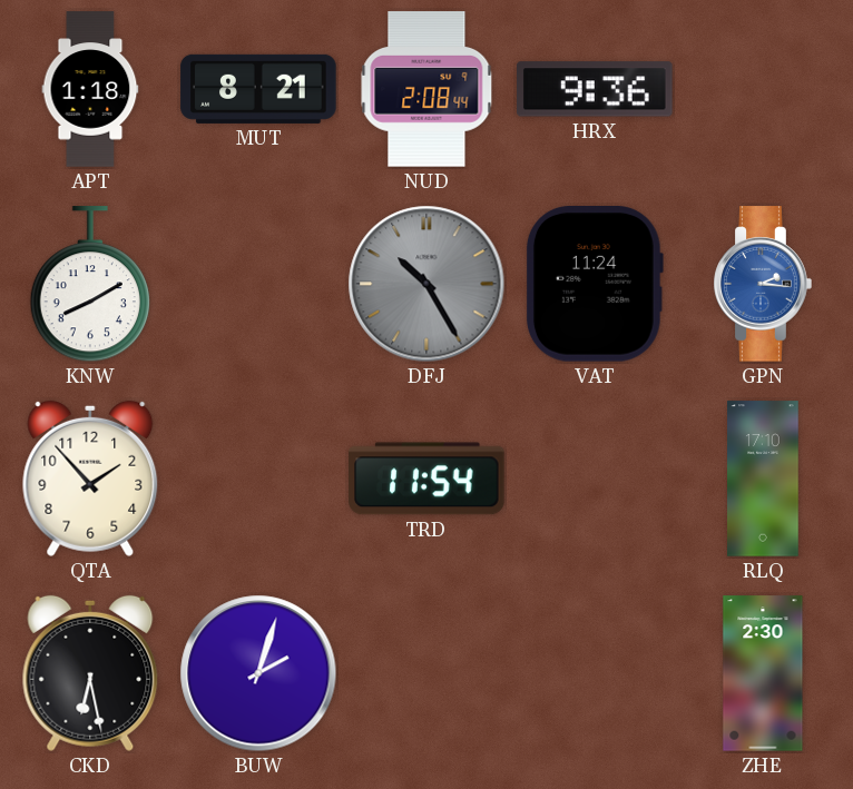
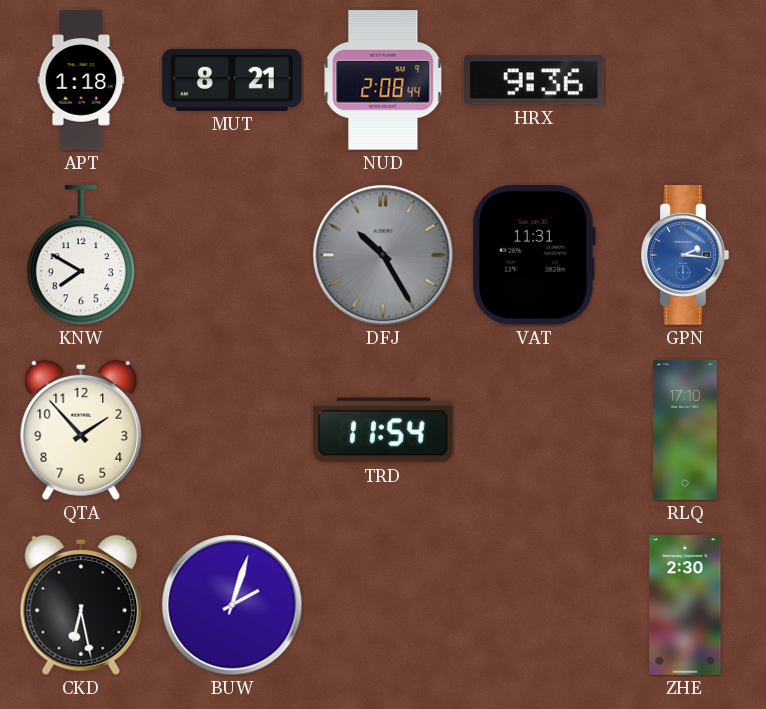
KNW: 8:10 -> 7:50
VAT: 11:24 -> 11:31
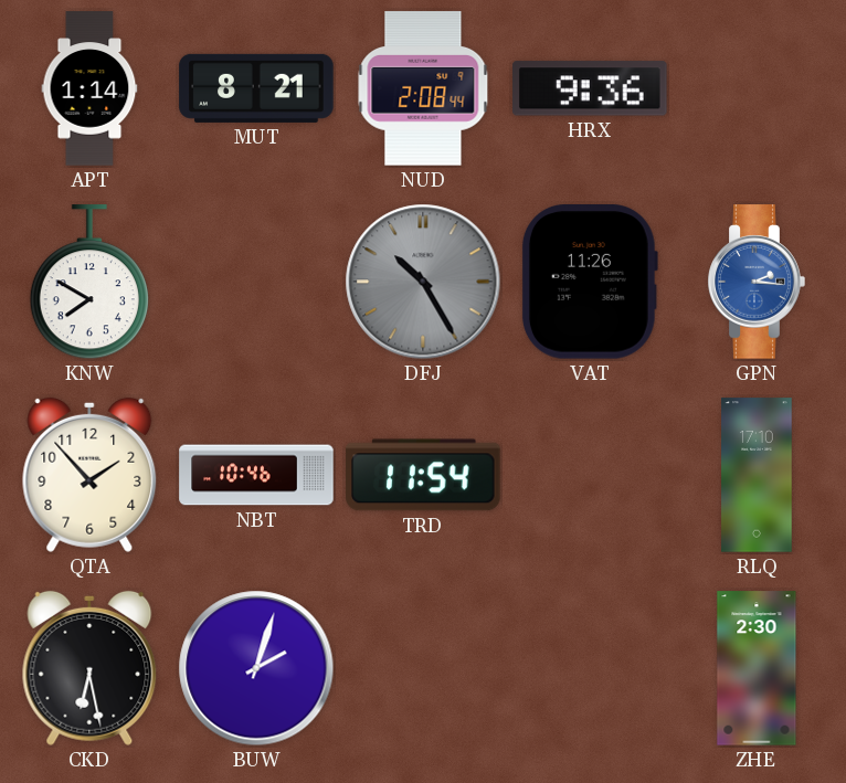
APT: 1:18 -> 1:14
VAT: 11:31 -> 11:26
NBT: none -> 10:46
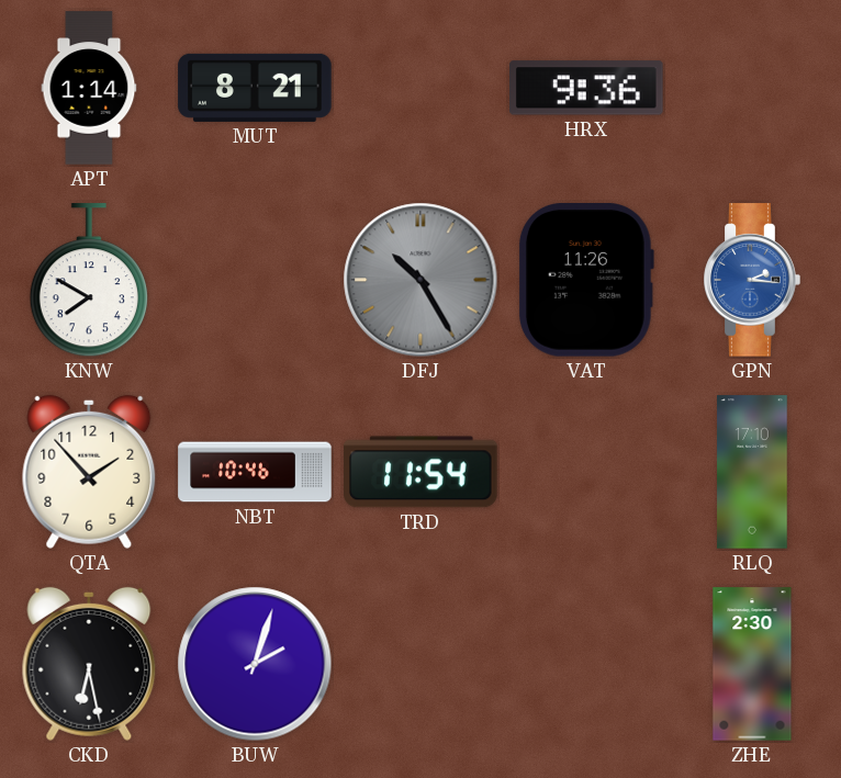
NUD: 2:08 -> none
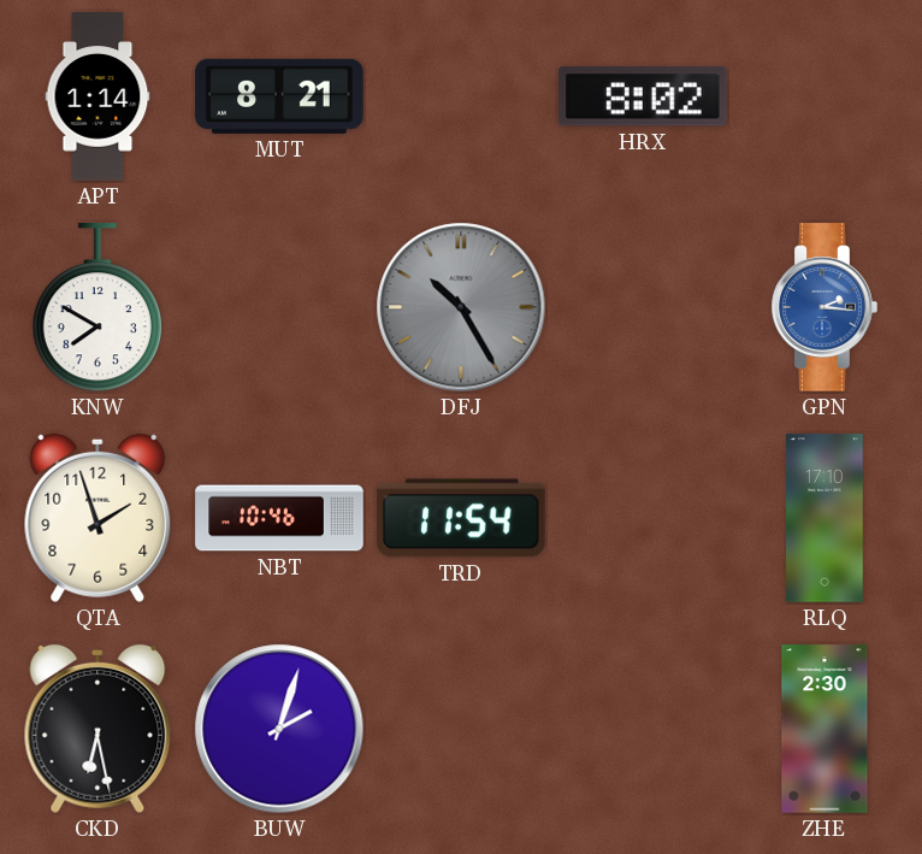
HRX: 9:36 -> 8:02
VAT: 11:26 -> none
QTA: 1:53 -> 1:57
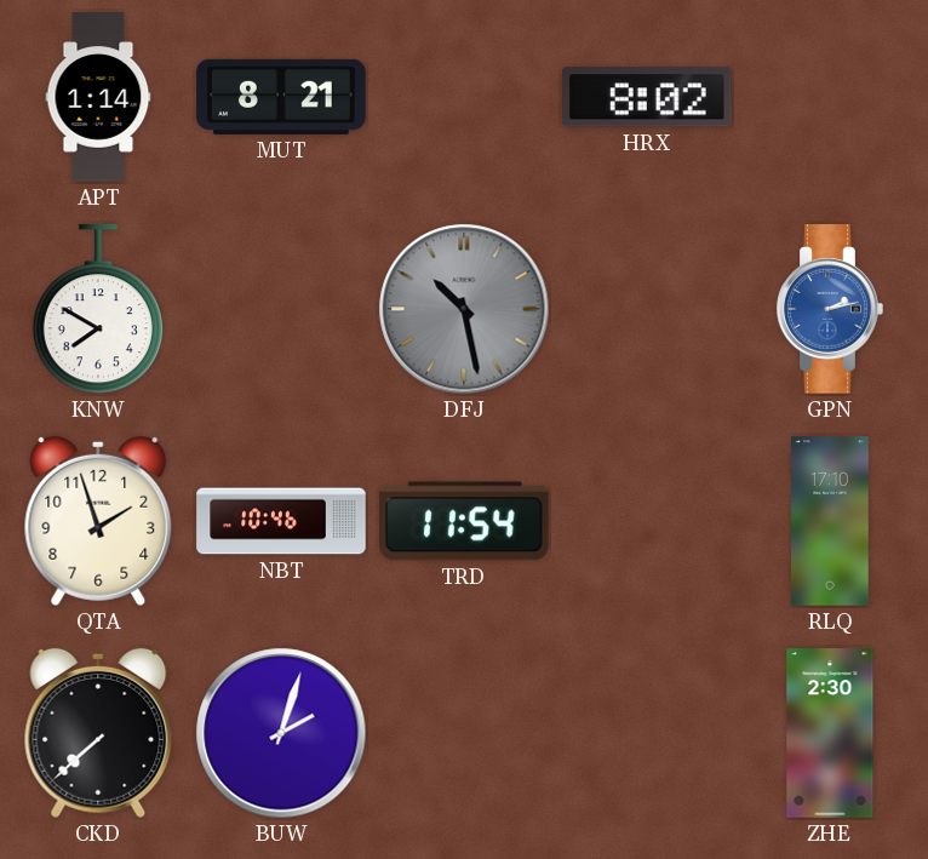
DFJ: 10:25 -> 10:28
GPN: 2:16 -> 2:13
CKD: 6:28 -> 7:38
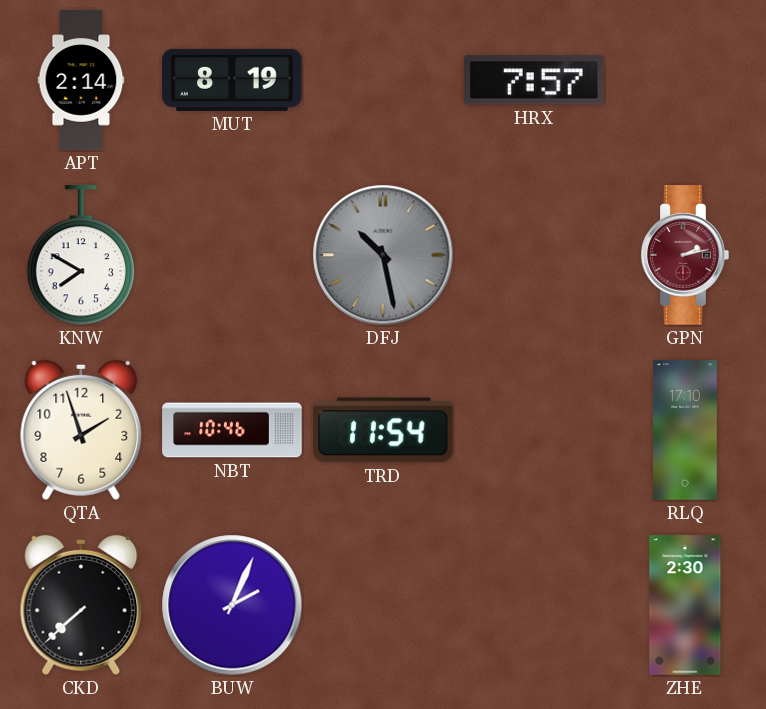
APT: 1:14 -> 2:14
MUT: 8:21 -> 8:19
HRX: 8:02 -> 7:57
GPN dial: blue -> burgundy
BUW: 2:03 -> 2:04
